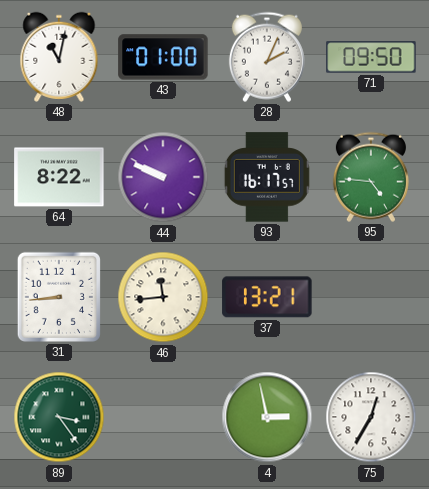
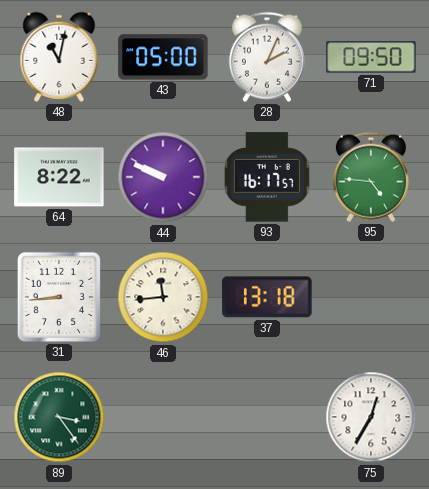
43: 01:00 -> 05:00
37: 13:21 -> 13:18
4: 2:58 -> none
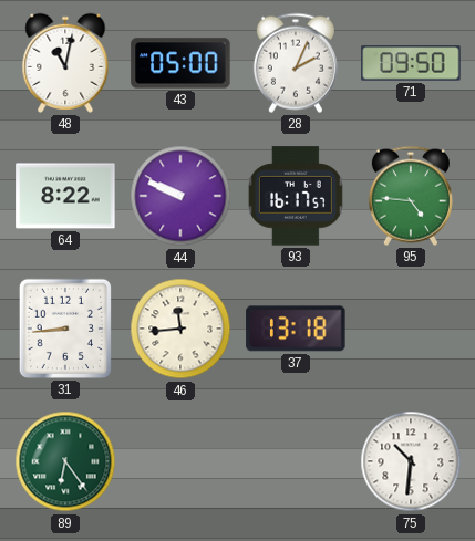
89: 3:24 -> 6:24
75: 12:35 -> 10:31
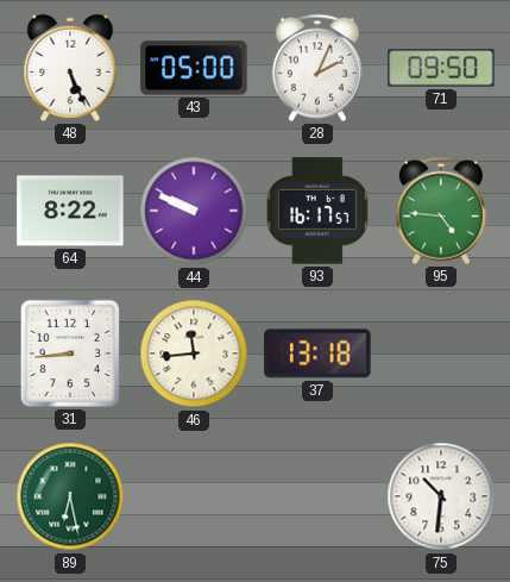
48: 11:02 -> 5:26
89: 6:24 -> 6:28
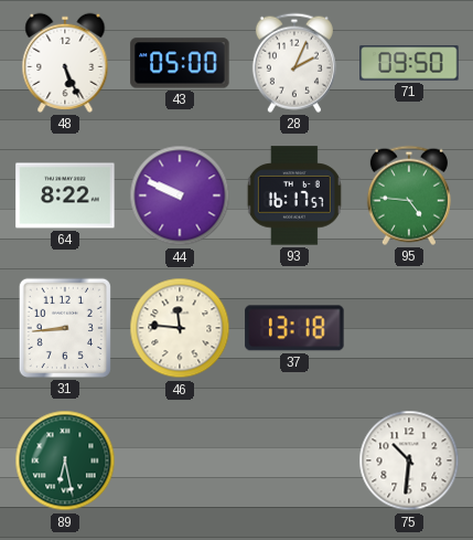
46: 11:44 -> 11:46
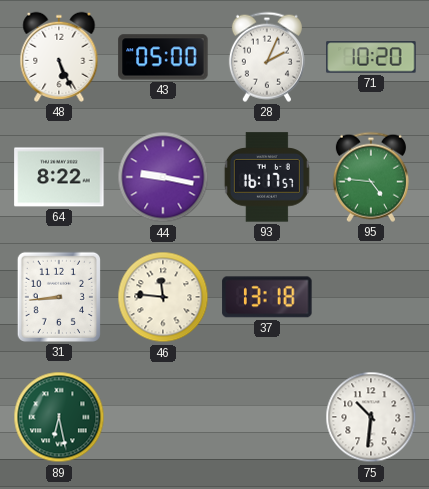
71: 09:50 -> 10:20
44: 9:49 -> 9:17
